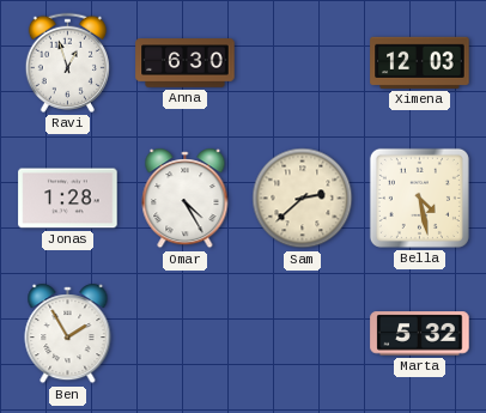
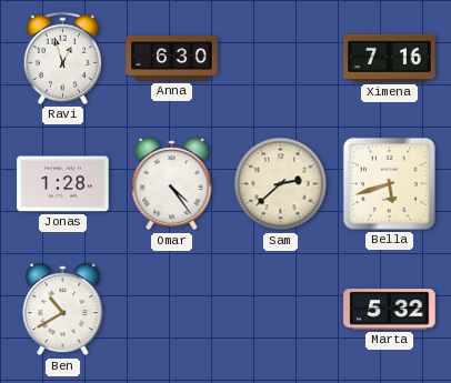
Ximena: 12:03 -> 7:16
Omar: 4:25 -> 4:24
Bella: 4:28 -> 5:42
Ben: 1:55 -> 10:40
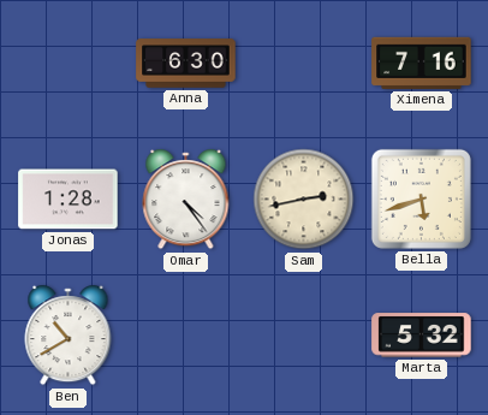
Ravi: 12:57 -> none
Sam: 2:38 -> 2:43
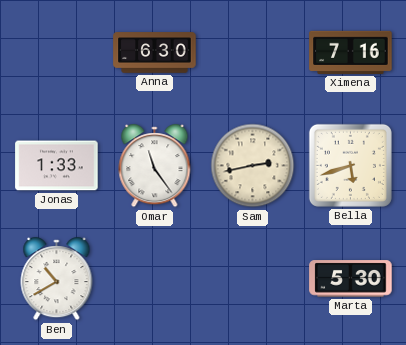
Jonas: 1:28 -> 1:33
Omar: 4:24 -> 11:24
Marta: 5:32 -> 5:30
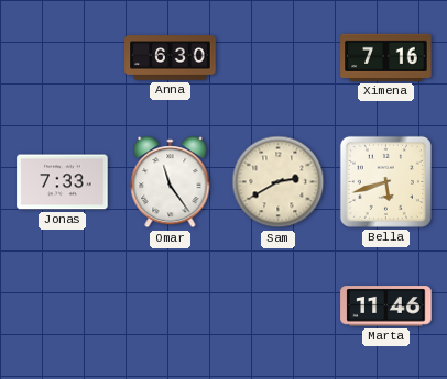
Jonas: 1:33 -> 7:33
Sam: 2:43 -> 2:40
Ben: 10:40 -> none
Marta: 5:30 -> 11:46
